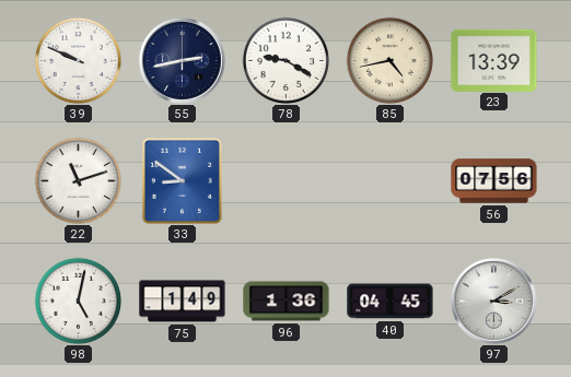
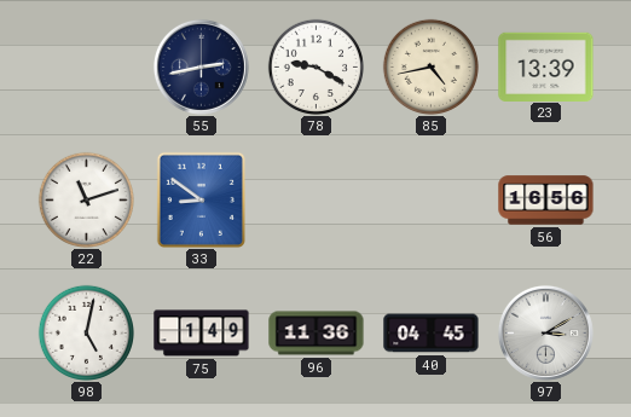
39: 9:49 -> none
56: 07:56 -> 16:56
96: 1:36 -> 11:36
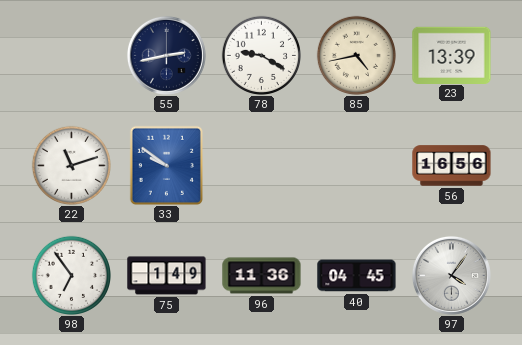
33: 8:51 -> 9:51
98: 5:02 -> 6:54
97: 3:10 -> 4:06
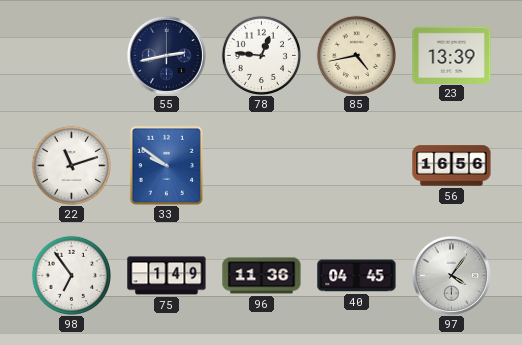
78: 9:20 -> 12:46
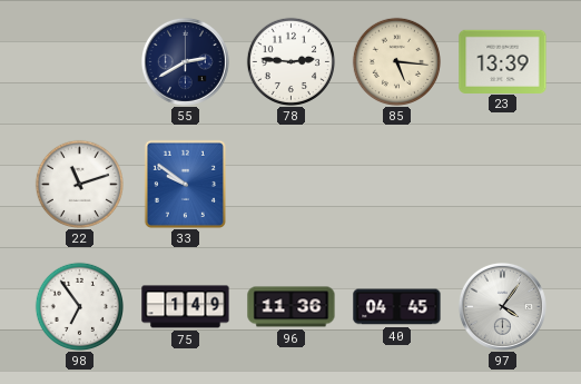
55: 2:43 -> 2:40
78: 12:46 -> 2:46
85: 4:43 -> 5:16
56: 16:56 -> none
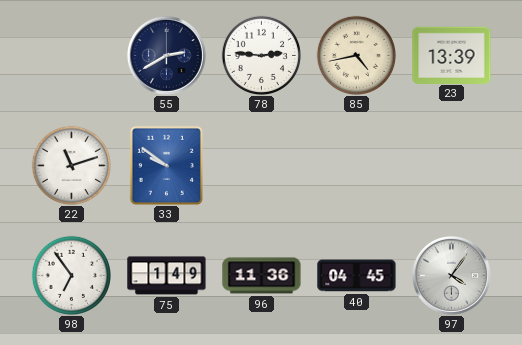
85: 5:16 -> 4:43
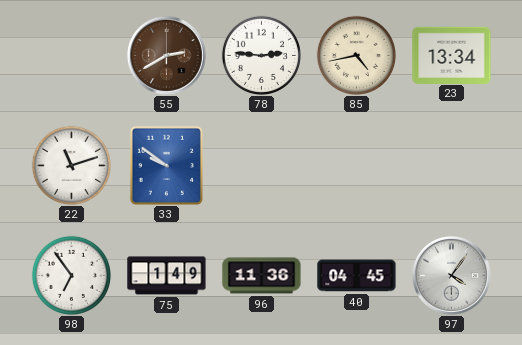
55 dial: navy -> brown
23: 13:39 -> 13:34
